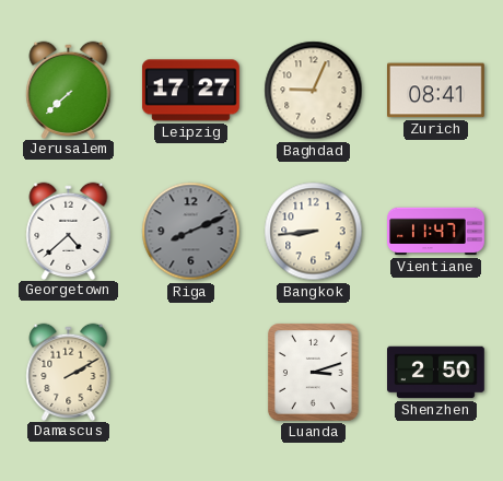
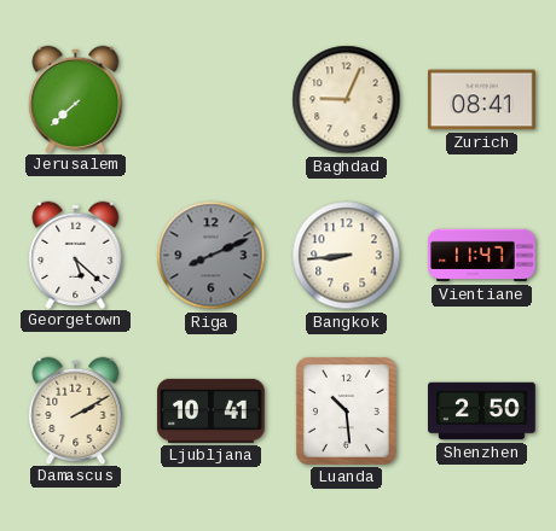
Leipzig: 17:27 -> none
Georgetown: 4:38 -> 5:22
Ljubljana: none -> 10:41
Luanda: 3:12 -> 10:29
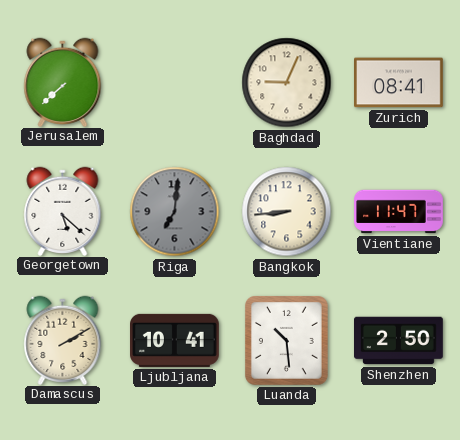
Riga: 8:11 -> 7:01
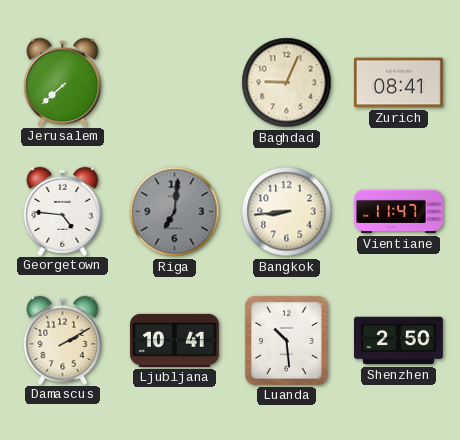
Georgetown: 5:22 -> 4:46
